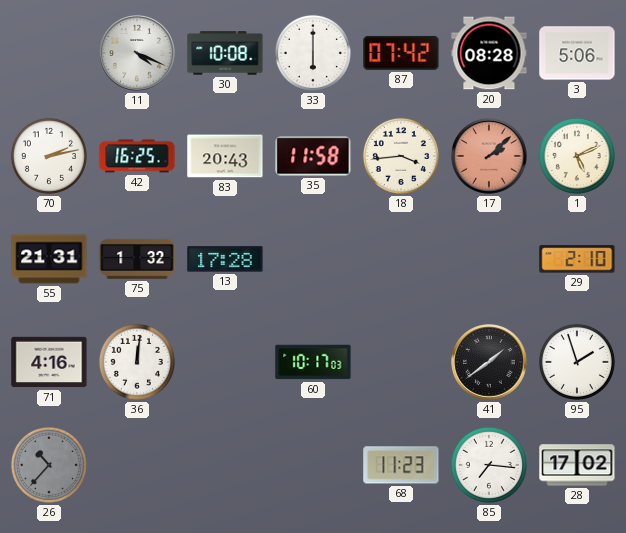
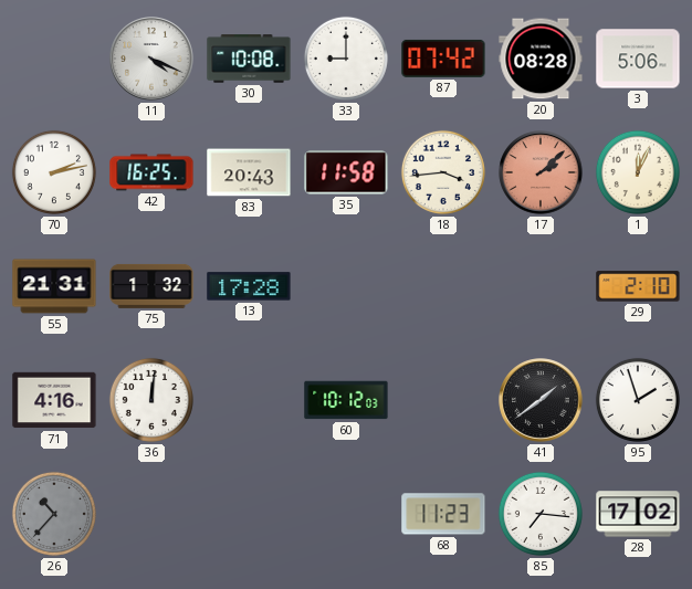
33: 6:00 -> 9:00
1: 5:11 -> 12:04
60: 10:17 -> 10:12
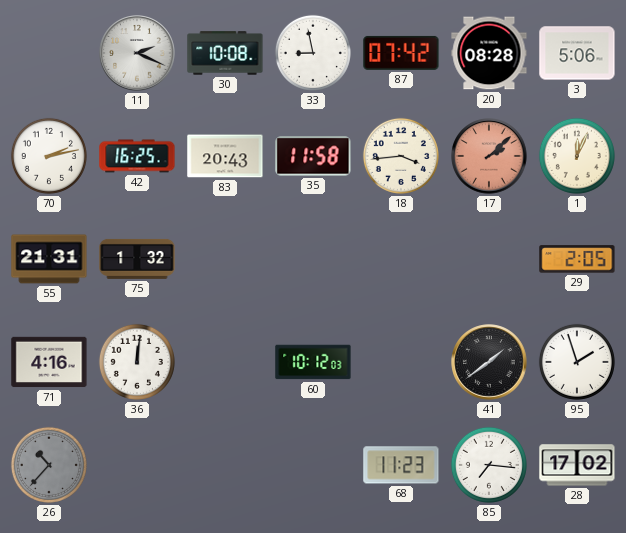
11: 4:19 -> 2:19
33: 9:00 -> 8:58
13: 17:28 -> none
29: 2:10 -> 2:05
